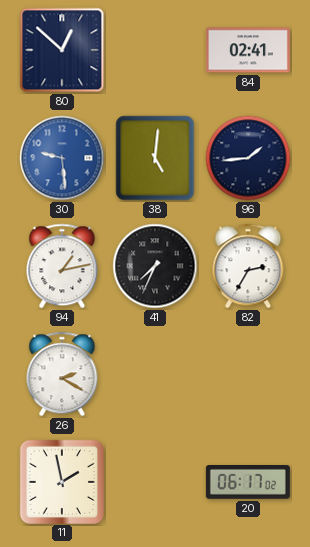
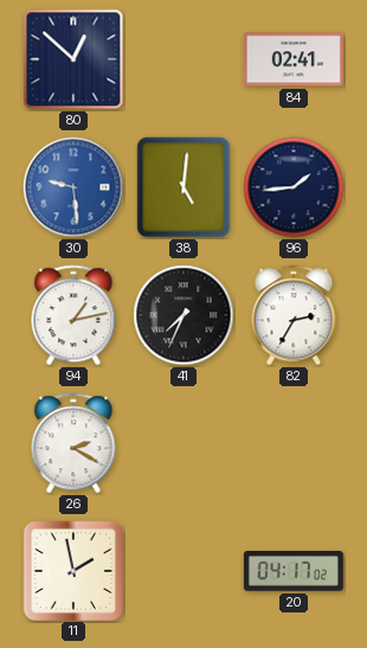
20: 06:17 -> 04:17
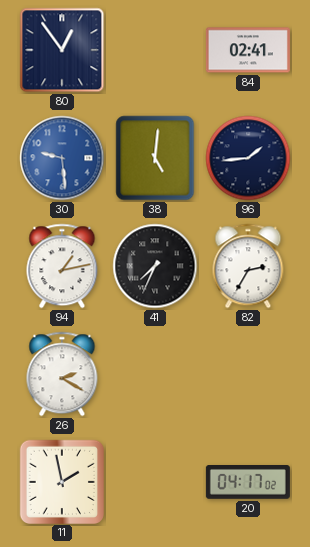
80: 12:52 -> 12:54
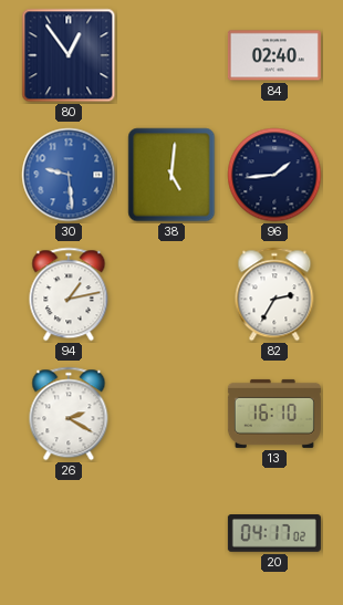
84: 02:41 -> 02:40
41: 7:34 -> none
13: none -> 16:10
11: 1:58 -> none
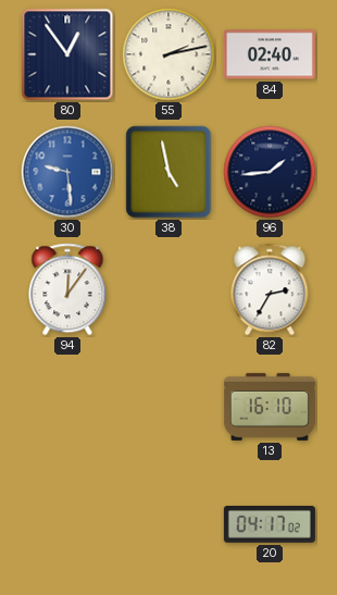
55: none -> 2:13
38: 5:01 -> 4:58
94: 1:13 -> 12:06
26: 2:20 -> none
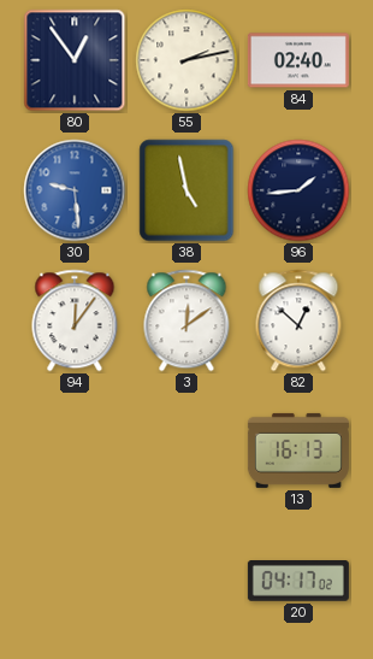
3: none -> 12:09
82: 2:35 -> 12:52
13: 16:10 -> 16:13
